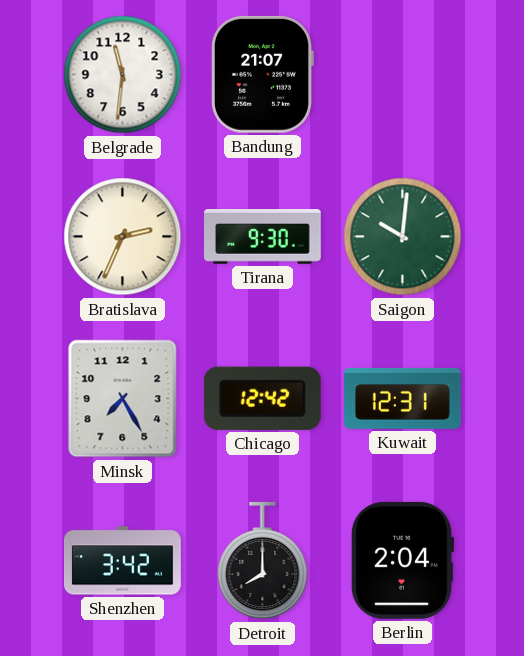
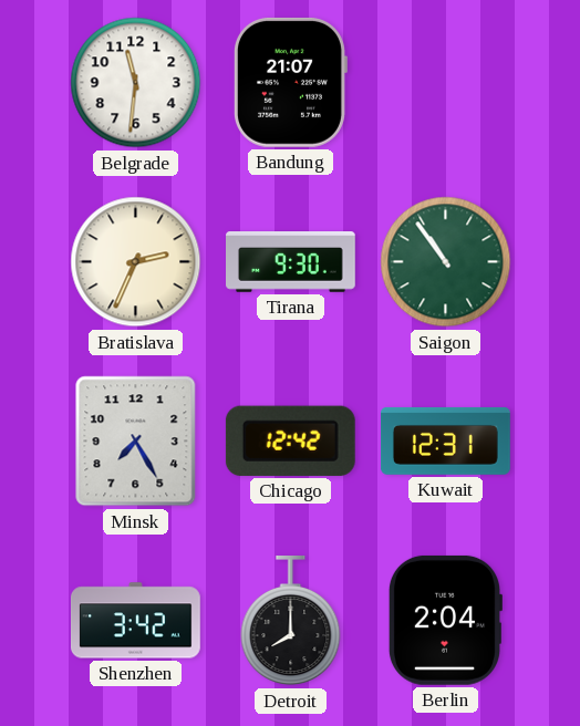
Saigon: 10:01 -> 10:54
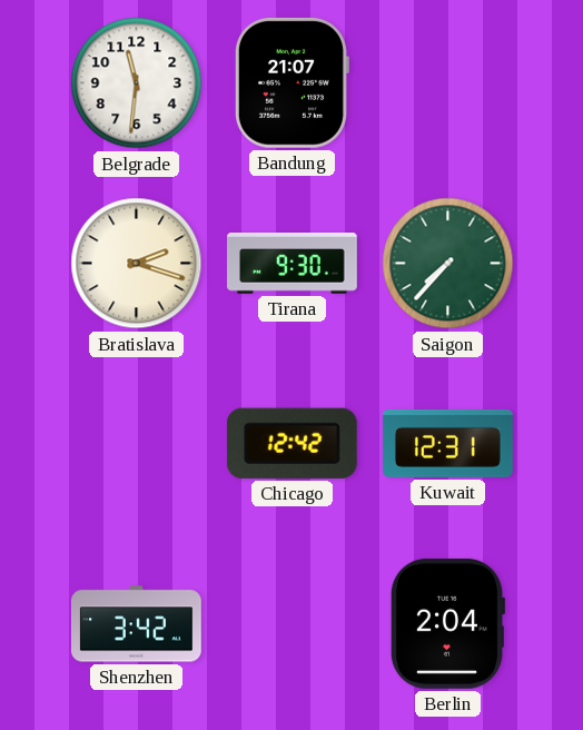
Bratislava: 2:34 -> 2:18
Saigon: 10:54 -> 7:37
Minsk: 7:25 -> none
Detroit: 8:00 -> none
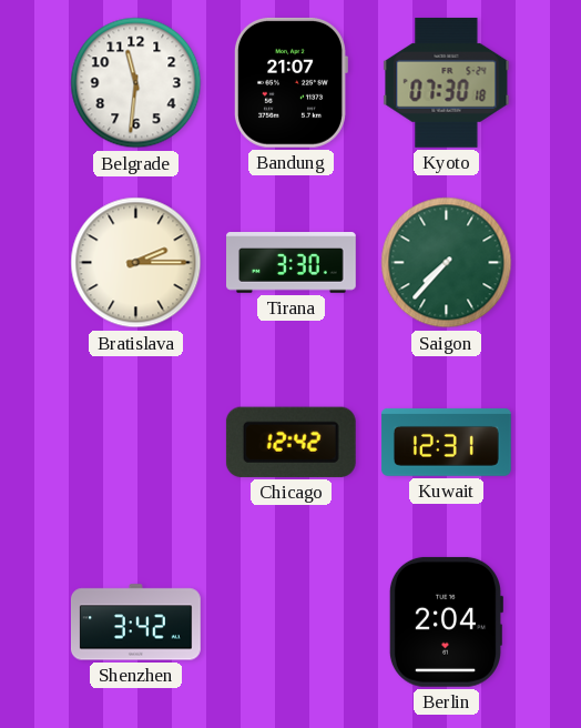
Kyoto: none -> 07:30
Bratislava: 2:18 -> 2:15
Tirana: 9:30 -> 3:30
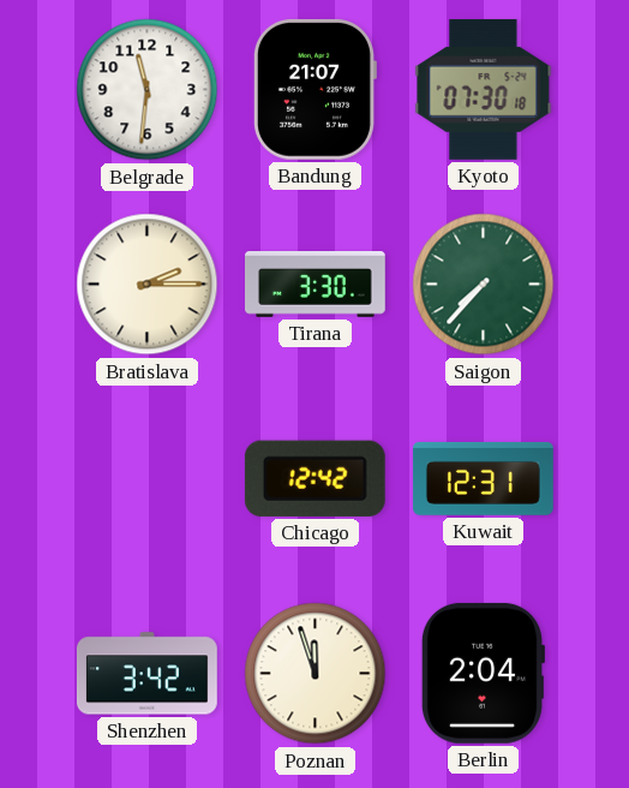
Poznan: none -> 11:57
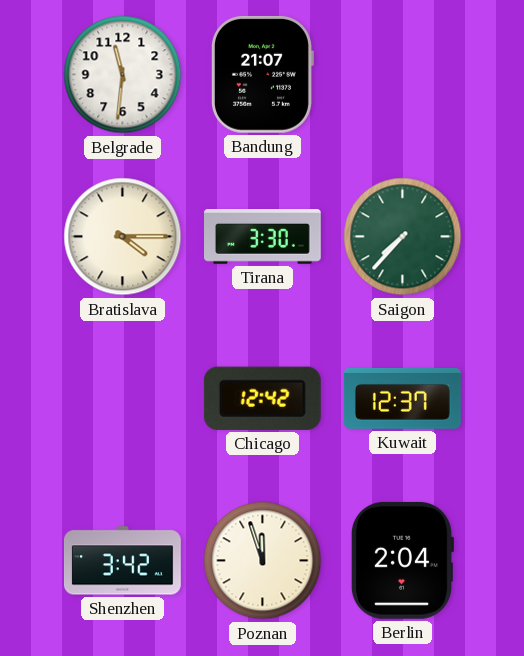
Kyoto: 07:30 -> none
Bratislava: 2:15 -> 4:15
Kuwait: 12:31 -> 12:37
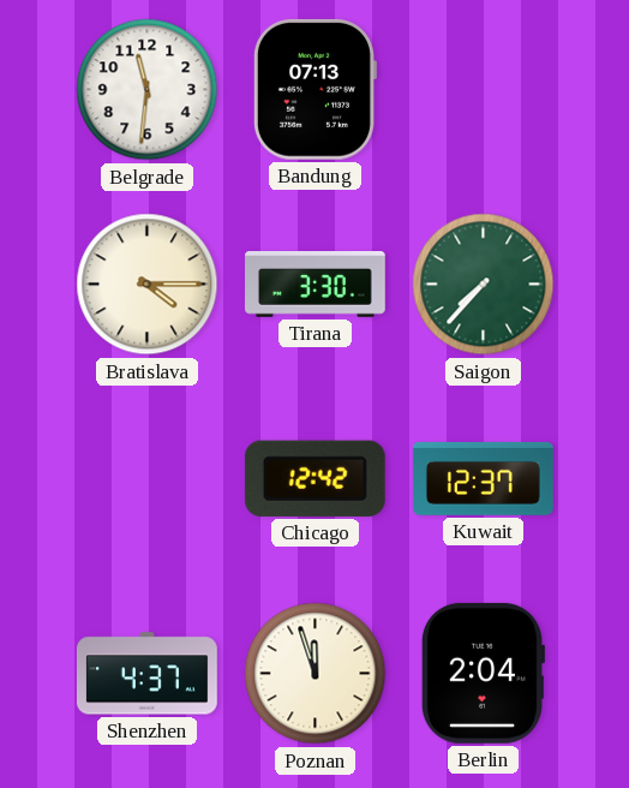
Bandung: 21:07 -> 07:13
Shenzhen: 3:42 -> 4:37
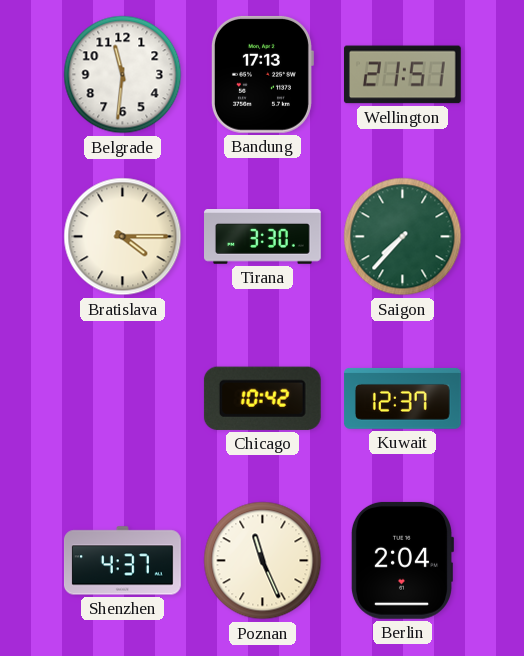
Bandung: 07:13 -> 17:13
Wellington: none -> 21:51
Chicago: 12:42 -> 10:42
Poznan: 11:57 -> 11:26
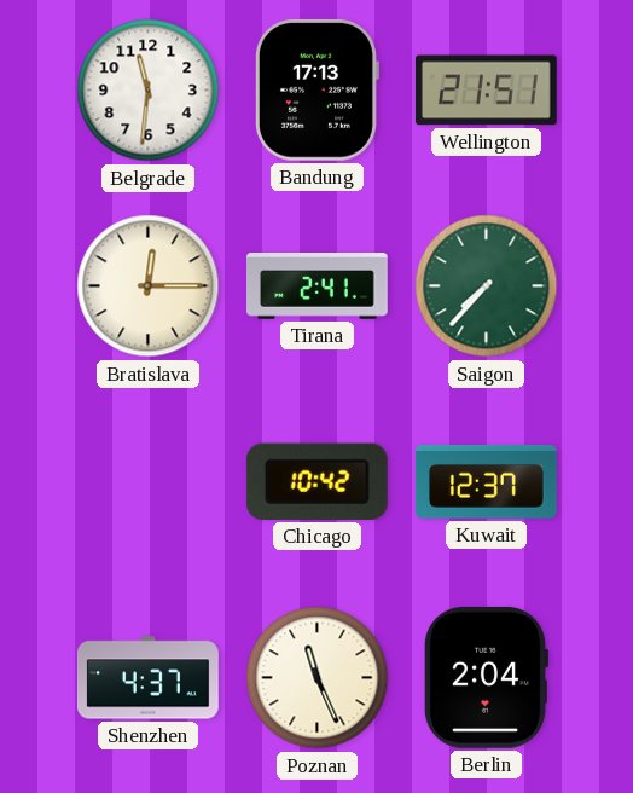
Bratislava: 4:15 -> 12:15
Tirana: 3:30 -> 2:41
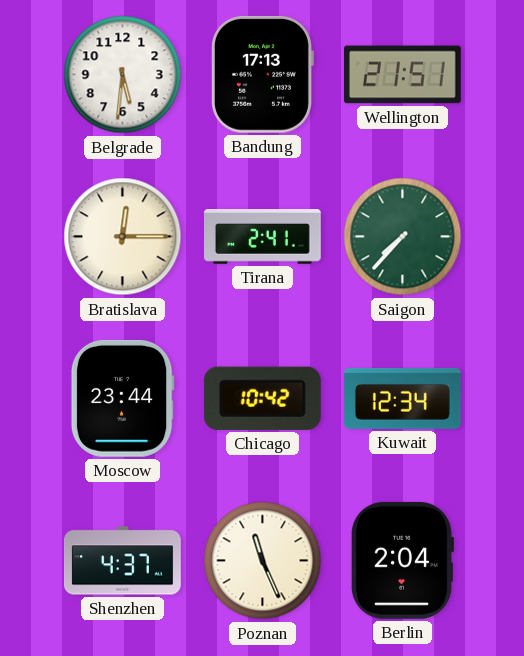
Belgrade: 11:31 -> 5:31
Moscow: none -> 23:44
Kuwait: 12:37 -> 12:34
